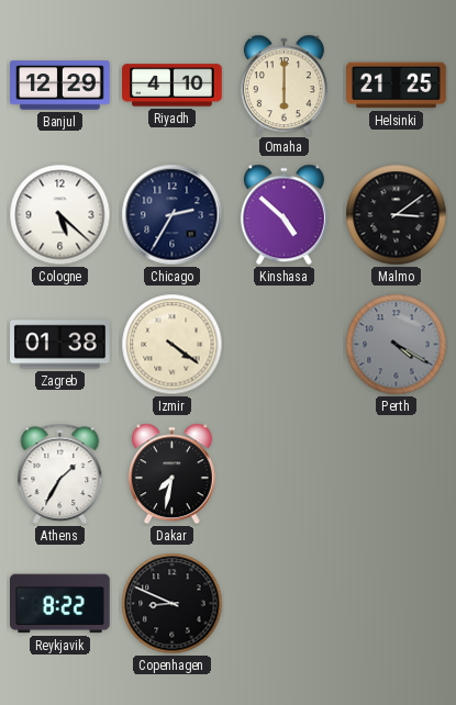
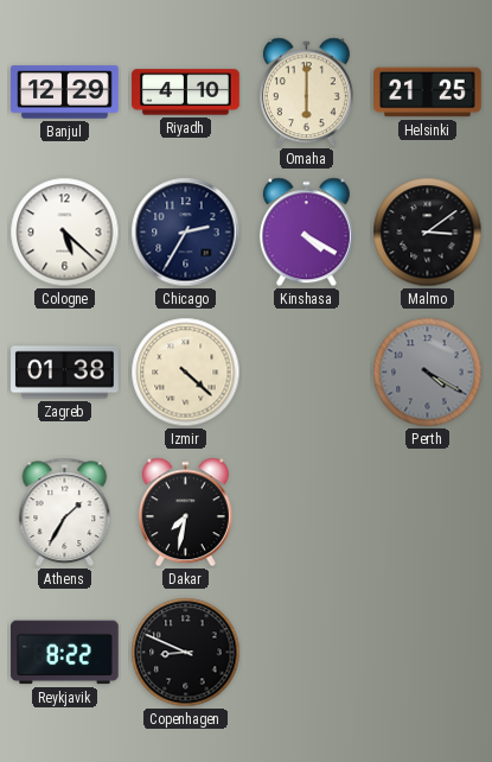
Kinshasa: 4:52 -> 4:20
Izmir: 4:21 -> 4:22
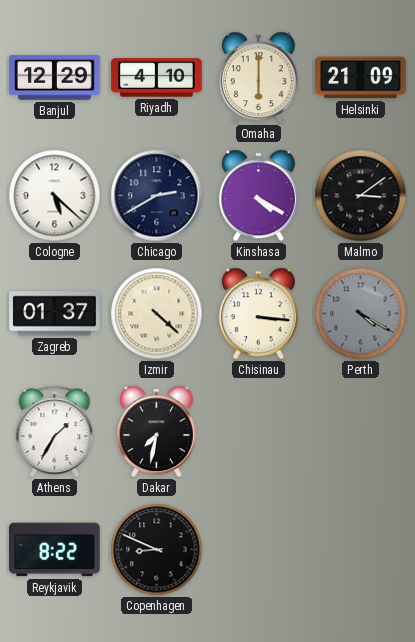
Helsinki: 21:25 -> 21:09
Chicago: 2:35 -> 2:40
Zagreb: 01:38 -> 01:37
Chisinau: none -> 3:16
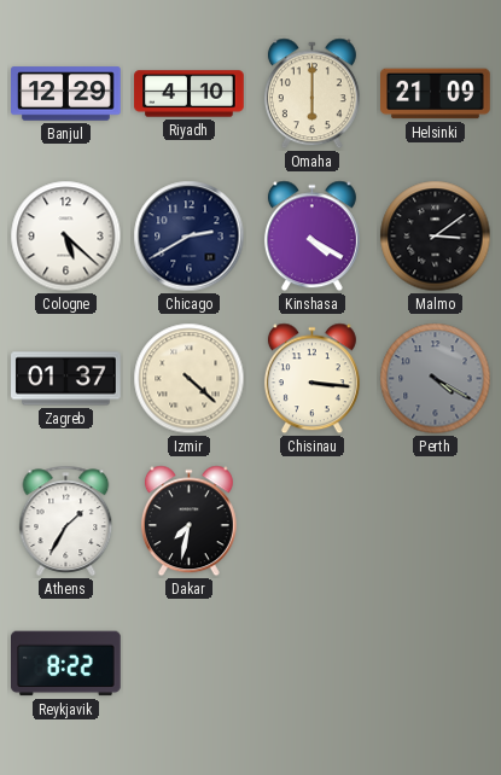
Copenhagen: 8:49 -> none
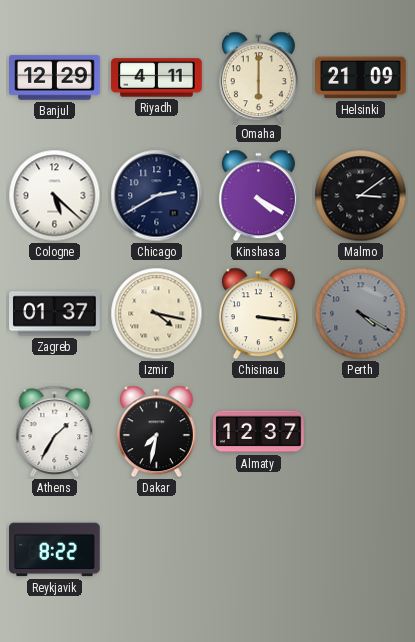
Riyadh: 4:10 -> 4:11
Izmir: 4:22 -> 4:17
Almaty: none -> 12:37
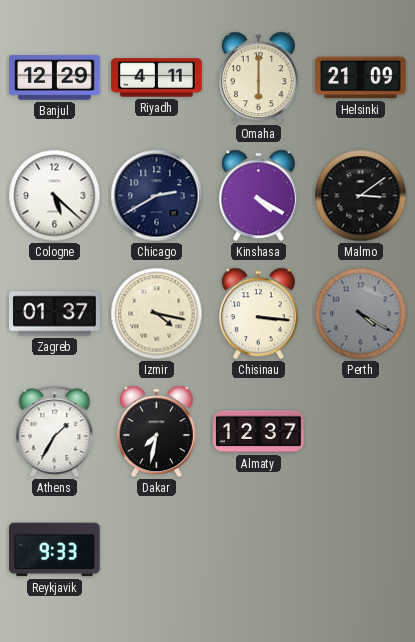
Reykjavik: 8:22 -> 9:33
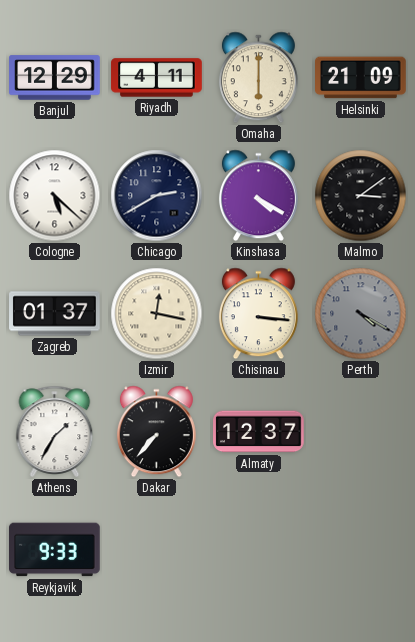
Izmir: 4:17 -> 12:17
Dakar: 7:32 -> 7:37
